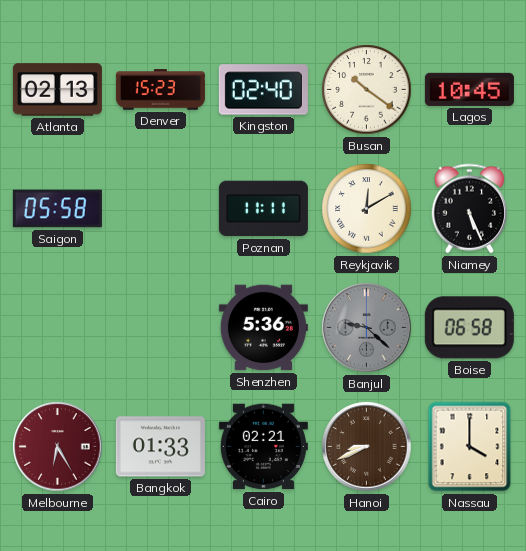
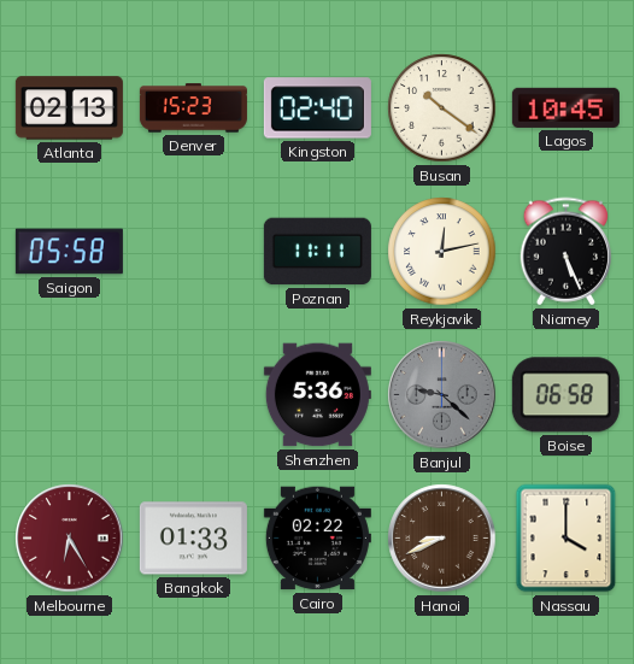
Reykjavik: 12:10 -> 12:13
Cairo: 02:21 -> 02:22
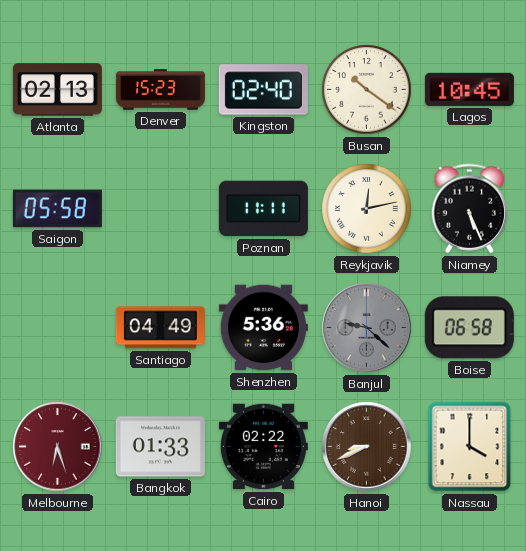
Santiago: none -> 04:49
Melbourne: 6:25 -> 6:27
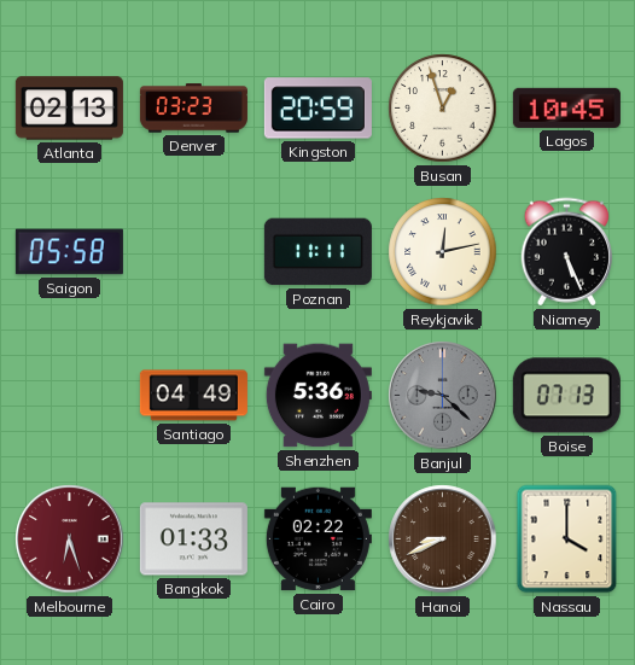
Denver: 15:23 -> 03:23
Kingston: 02:40 -> 20:59
Busan: 10:21 -> 12:57
Boise: 06:58 -> 07:13
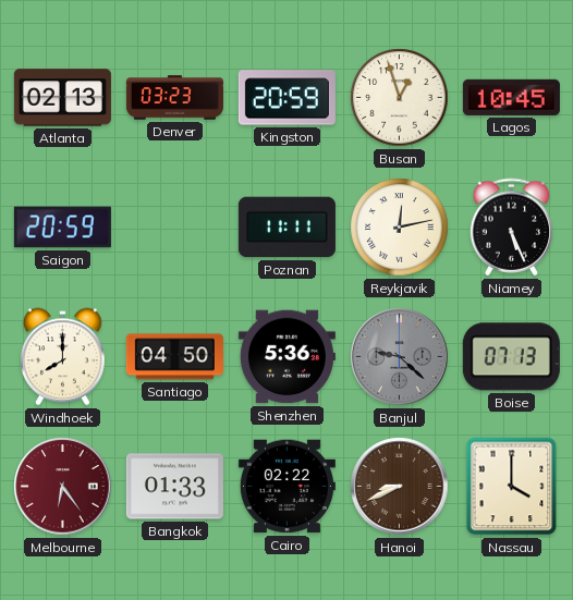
Saigon: 05:58 -> 20:59
Windhoek: none -> 8:00
Santiago: 04:49 -> 04:50
Melbourne: 6:27 -> 6:24
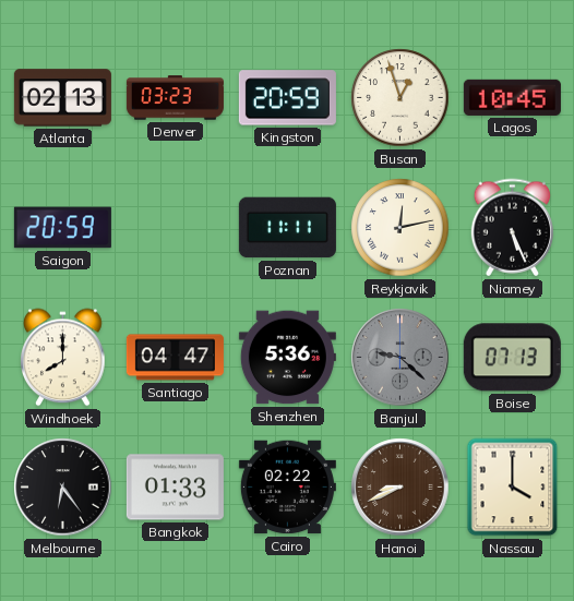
Santiago: 04:50 -> 04:47
Melbourne dial: burgundy -> black
